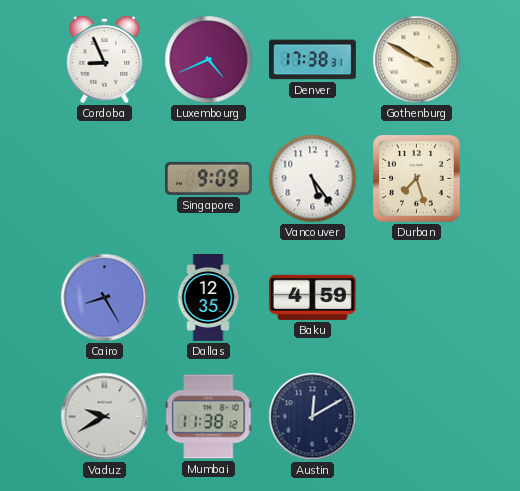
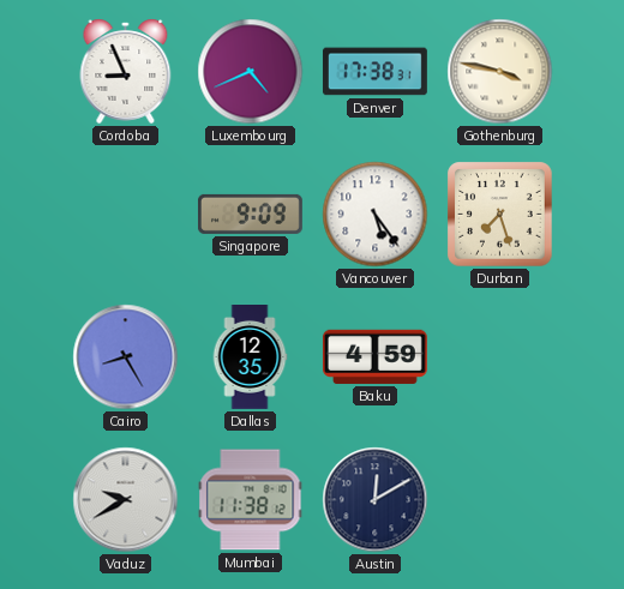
Gothenburg: 3:50 -> 3:47
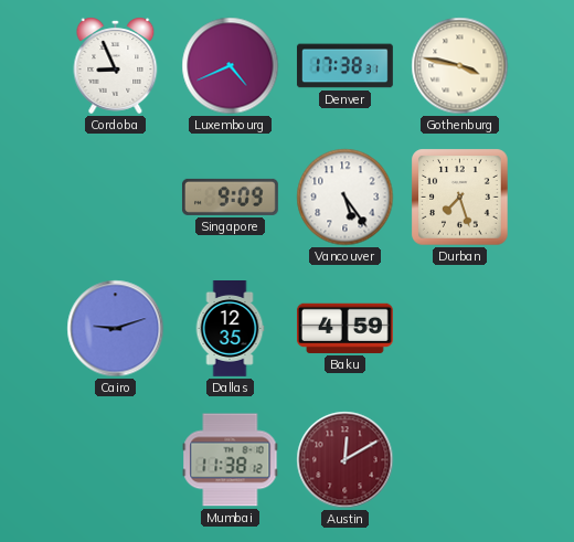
Cairo: 8:25 -> 9:12
Vaduz: 9:40 -> none
Austin dial: navy -> burgundy
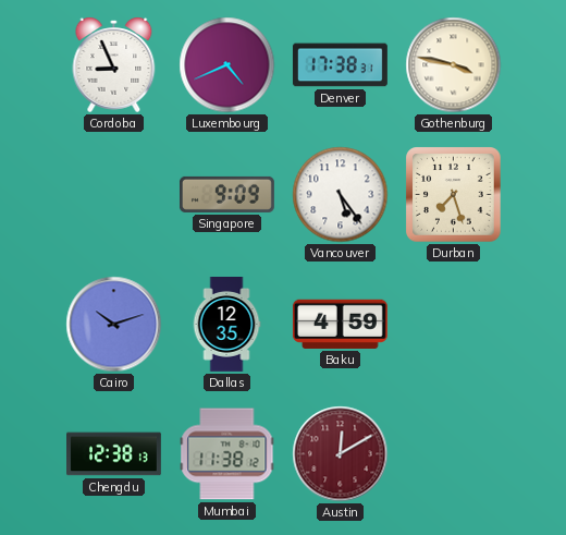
Cairo: 9:12 -> 10:12
Chengdu: none -> 12:38
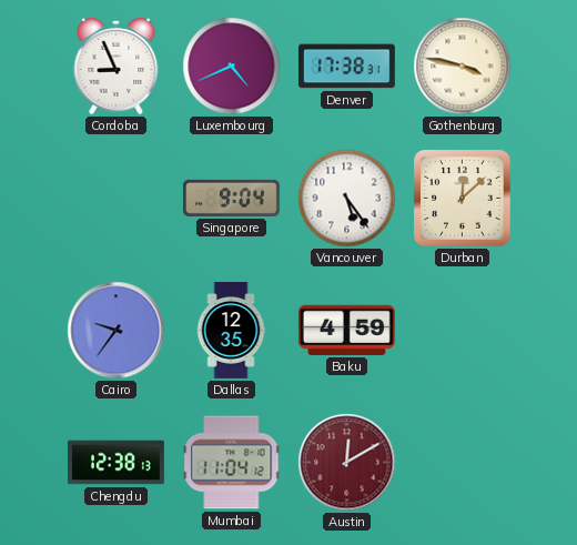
Singapore: 9:09 -> 9:04
Durban: 7:27 -> 12:08
Cairo: 10:12 -> 9:36
Mumbai: 11:38 -> 11:04
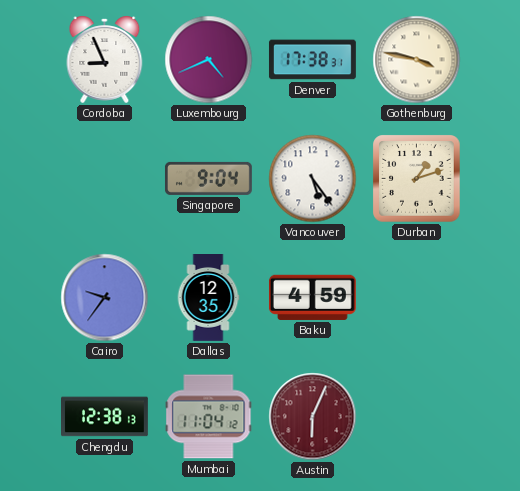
Durban: 12:08 -> 1:12
Austin: 12:10 -> 6:04
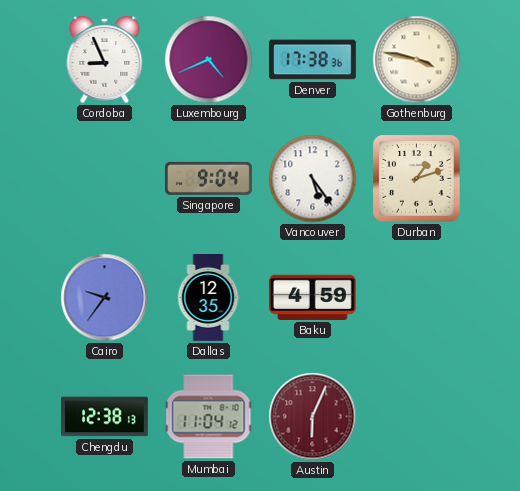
Denver: 17:38:31 -> 17:38:36
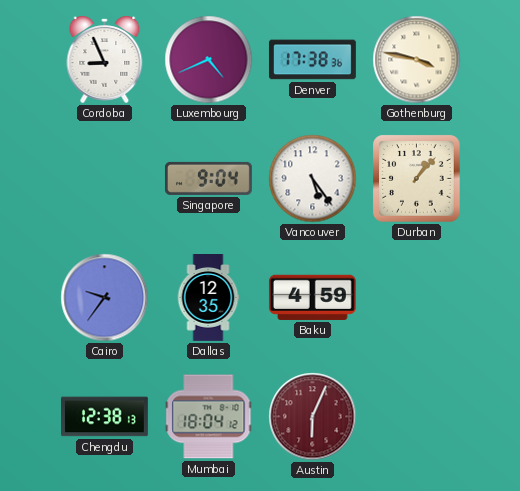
Durban: 1:12 -> 1:07
Mumbai: 11:04 -> 18:04
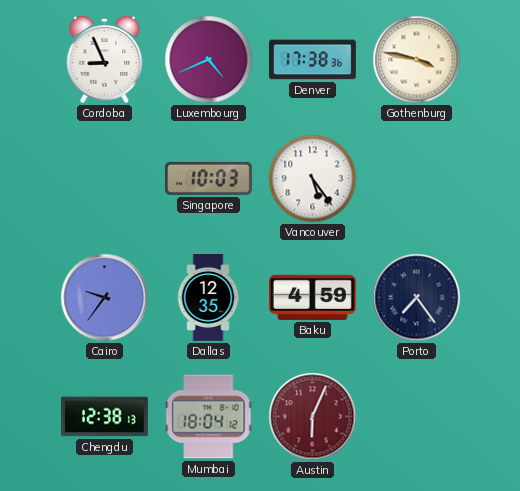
Singapore: 9:04 -> 10:03
Durban: 1:07 -> none
Porto: none -> 7:24
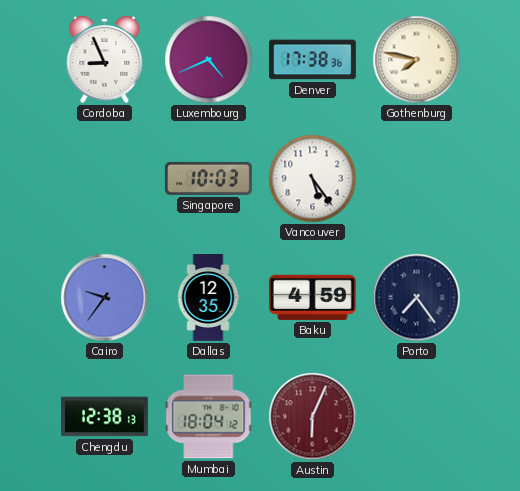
Gothenburg: 3:47 -> 7:47
